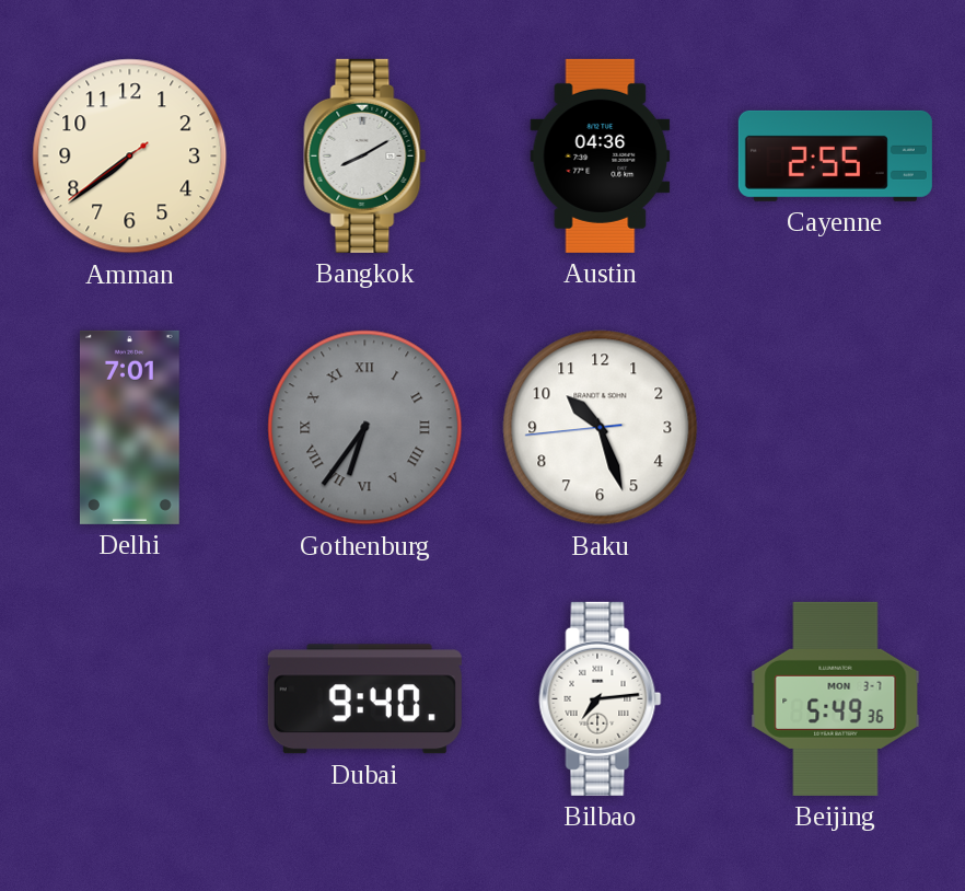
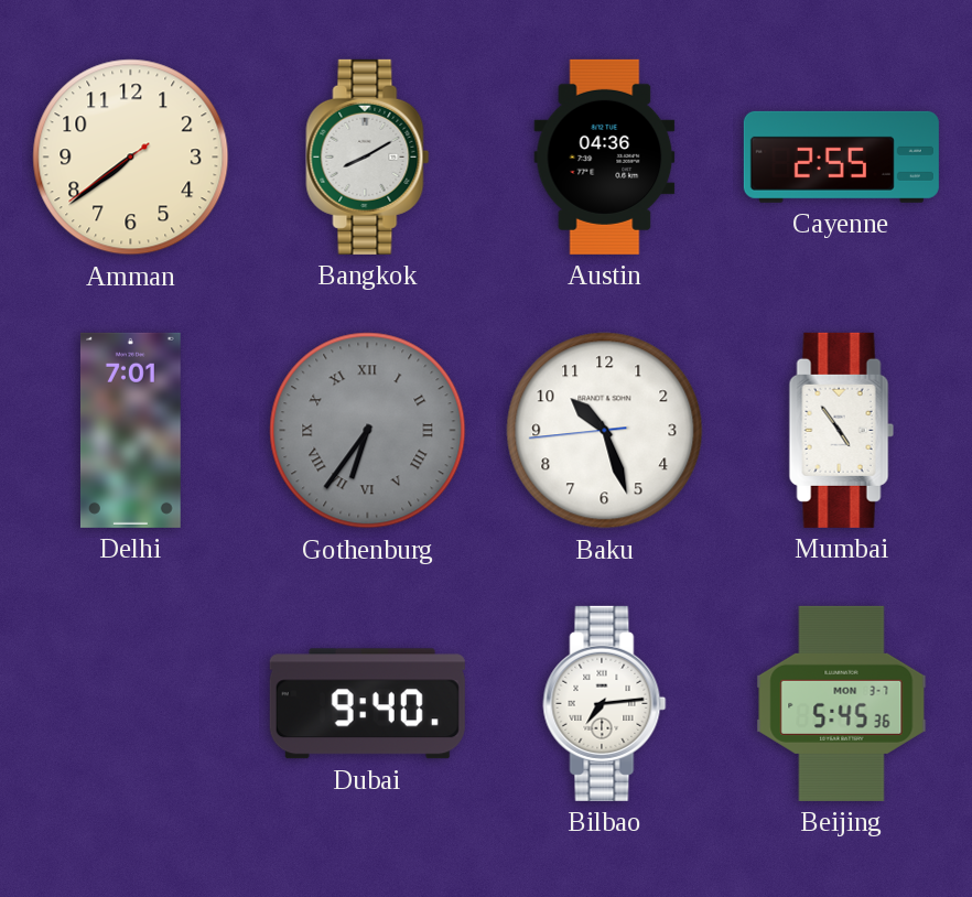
Mumbai: none -> 4:54
Beijing: 5:49 -> 5:45
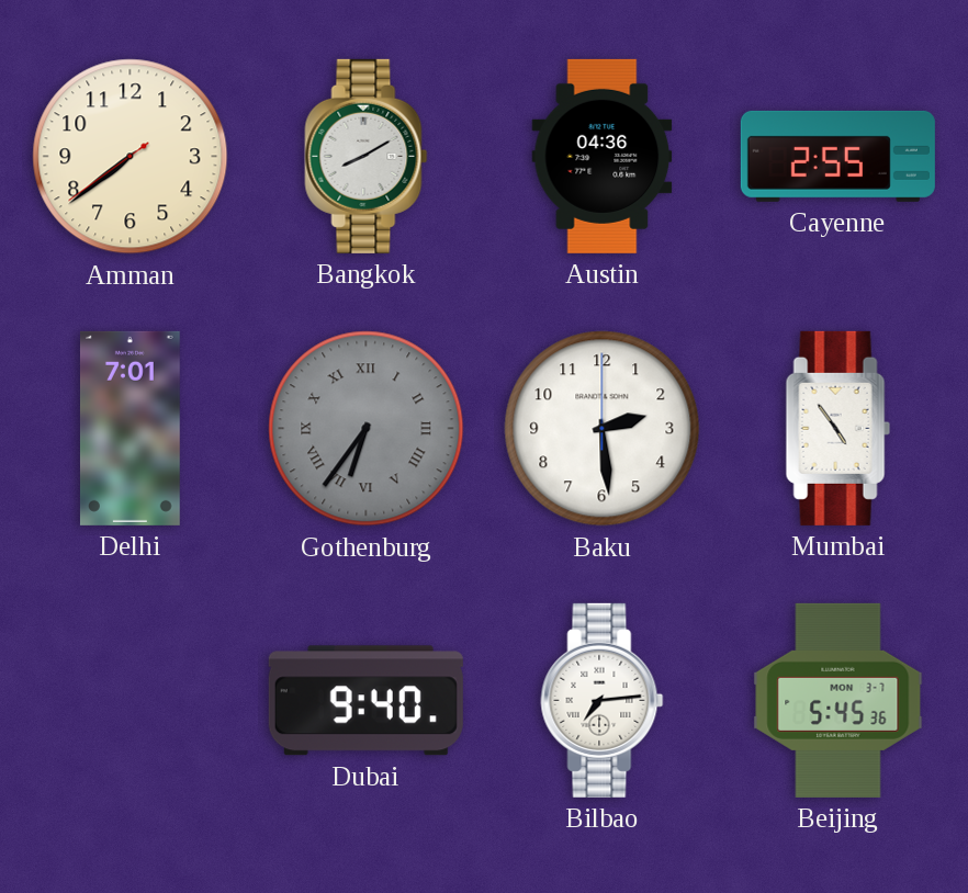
Baku: 10:26 -> 2:29
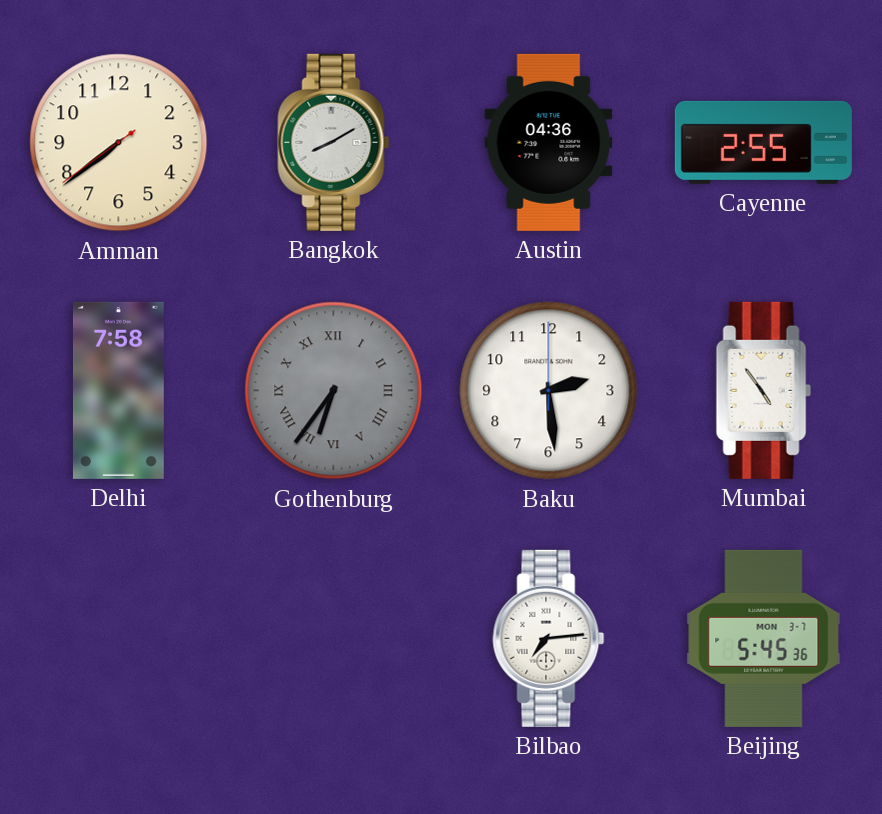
Delhi: 7:01 -> 7:58
Dubai: 9:40 -> none
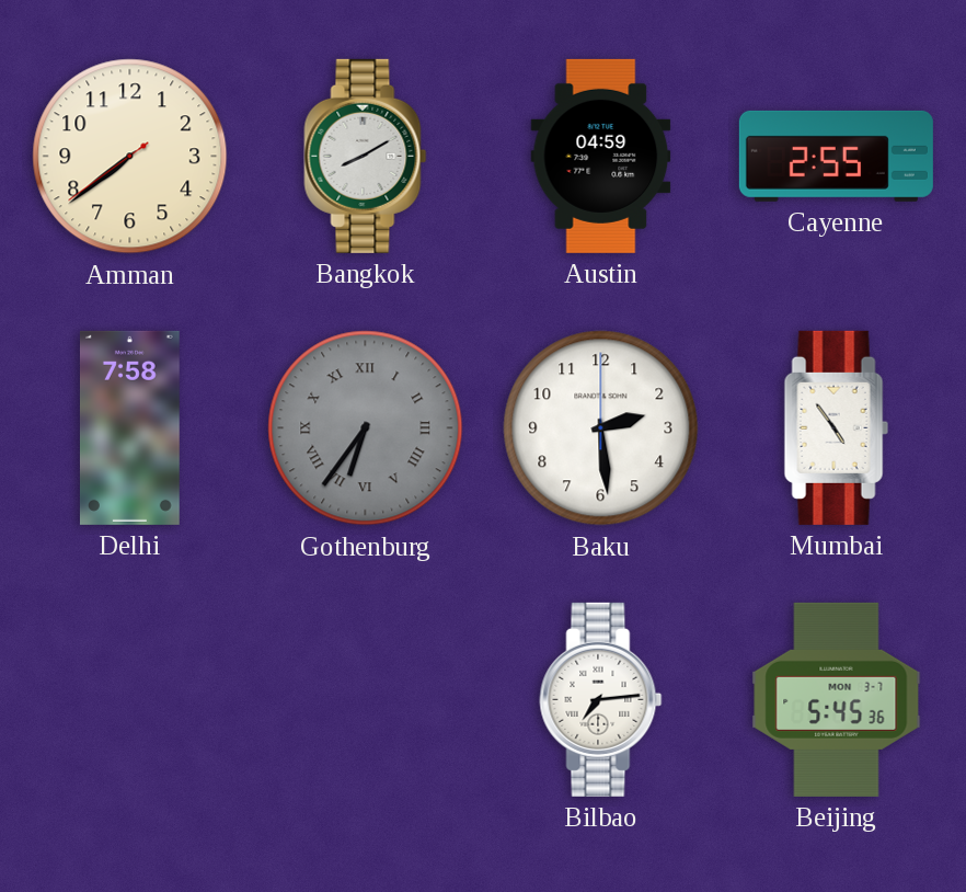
Austin: 04:36 -> 04:59
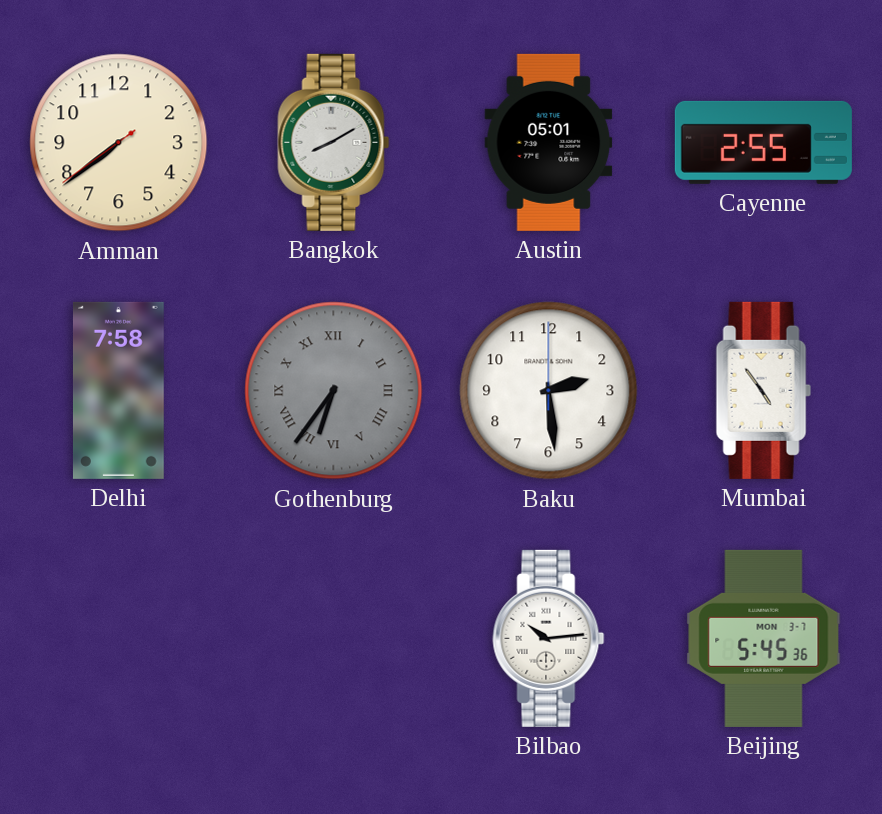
Austin: 04:59 -> 05:01
Bilbao: 7:14 -> 10:14
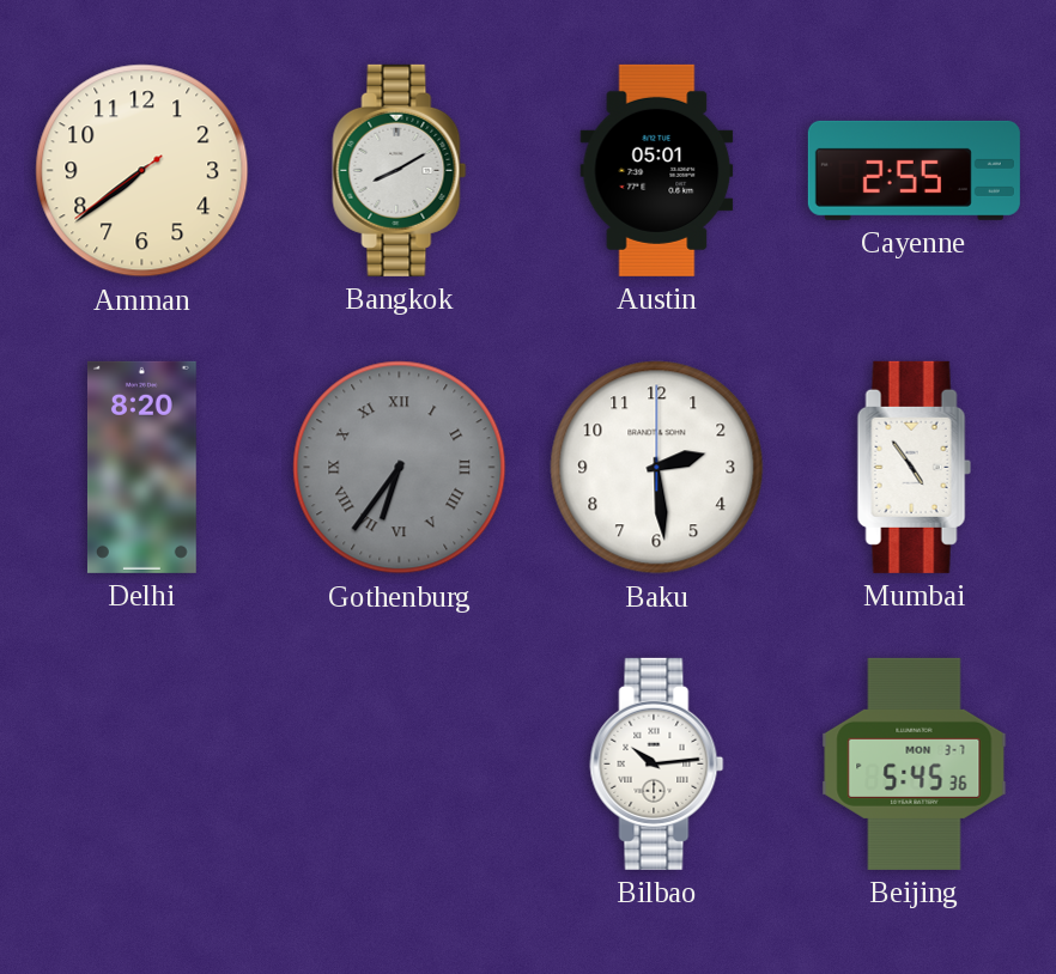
Delhi: 7:58 -> 8:20
